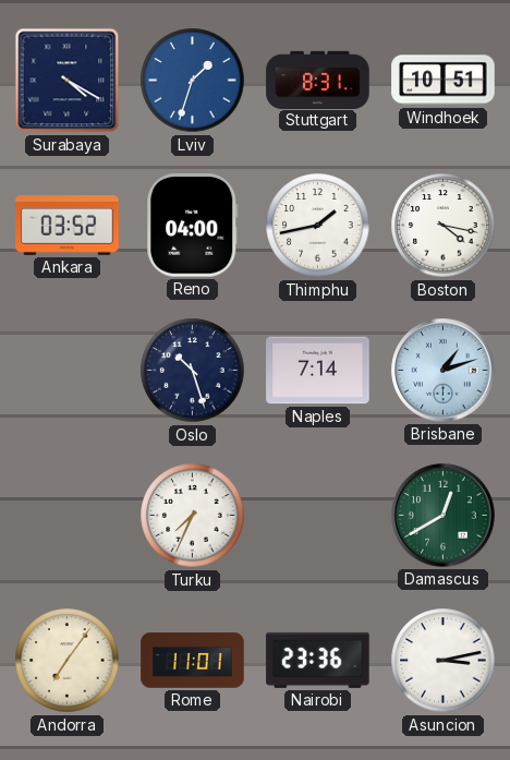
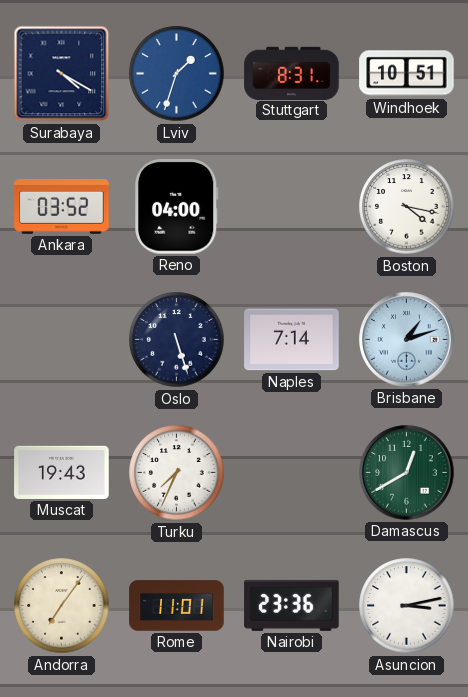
Thimphu: 1:43 -> none
Oslo: 10:27 -> 5:27
Muscat: none -> 19:43
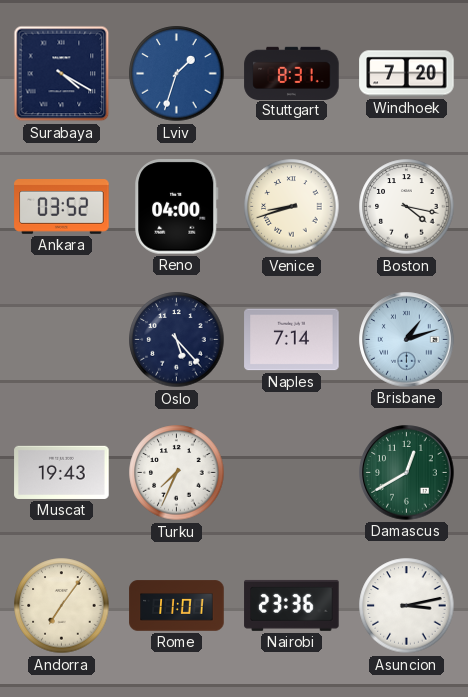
Windhoek: 10:51 -> 7:20
Venice: none -> 8:42
Oslo: 5:27 -> 5:23
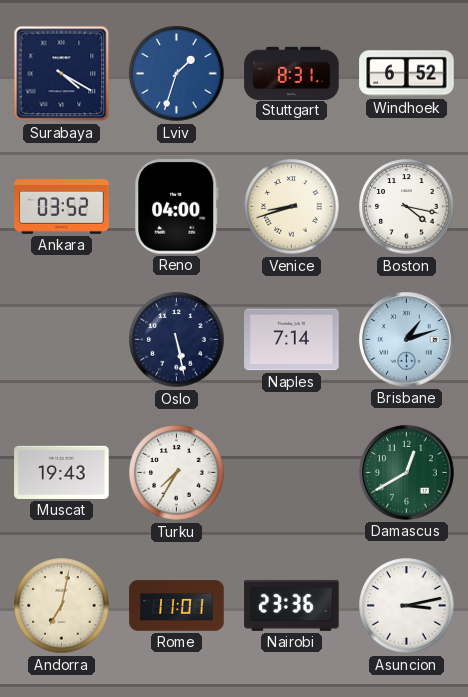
Windhoek: 7:20 -> 6:52
Oslo: 5:23 -> 5:28
Turku: 7:34 -> 7:35
Andorra: 7:06 -> 7:02
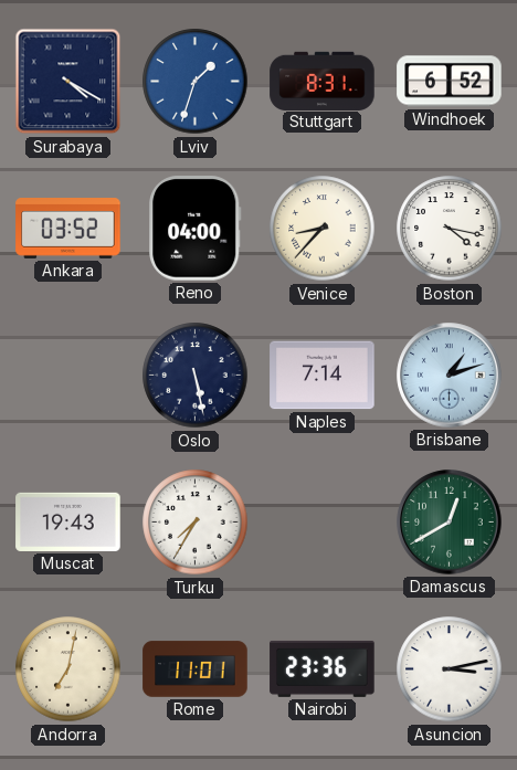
Venice: 8:42 -> 8:37
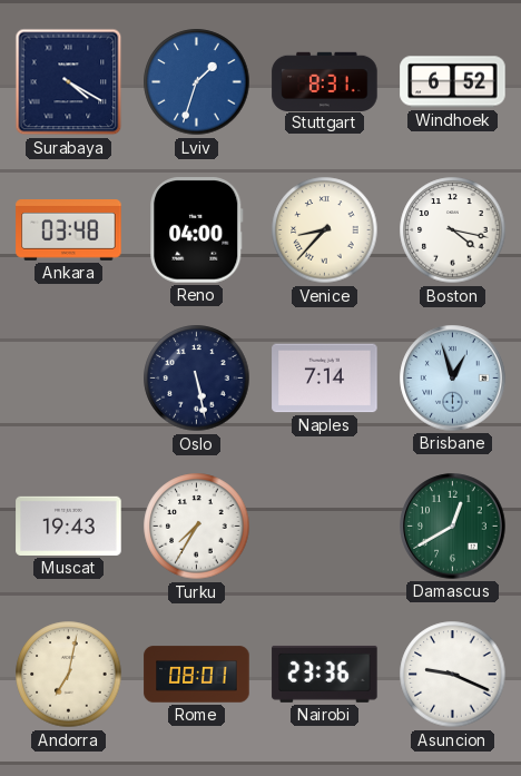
Ankara: 03:52 -> 03:48
Brisbane: 1:12 -> 12:57
Rome: 11:01 -> 08:01
Asuncion: 3:13 -> 9:19
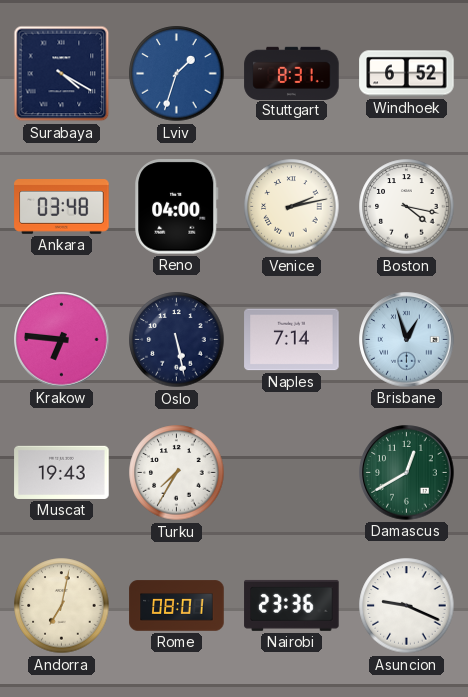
Venice: 8:37 -> 2:13
Krakow: none -> 6:46
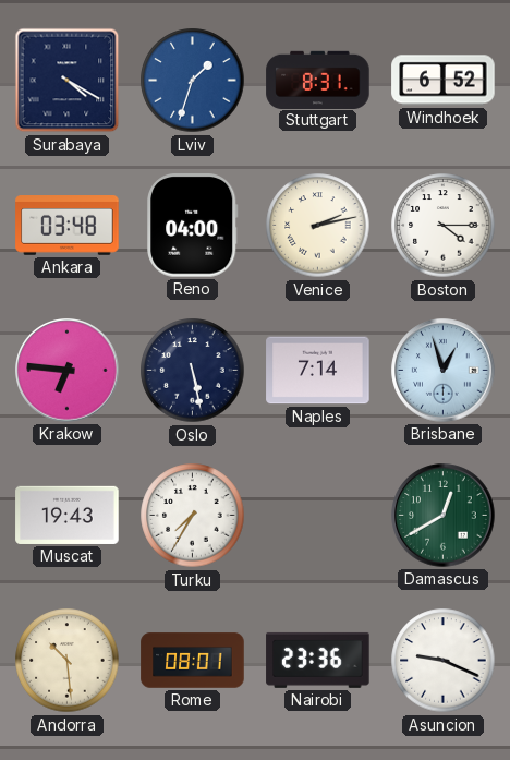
Boston: 4:17 -> 4:15
Andorra: 7:02 -> 10:29
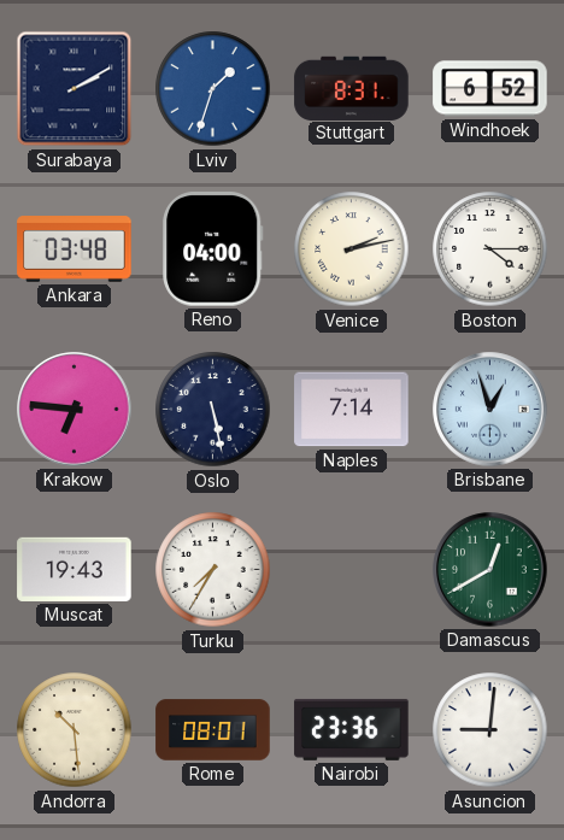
Surabaya: 4:20 -> 2:10
Asuncion: 9:19 -> 9:01
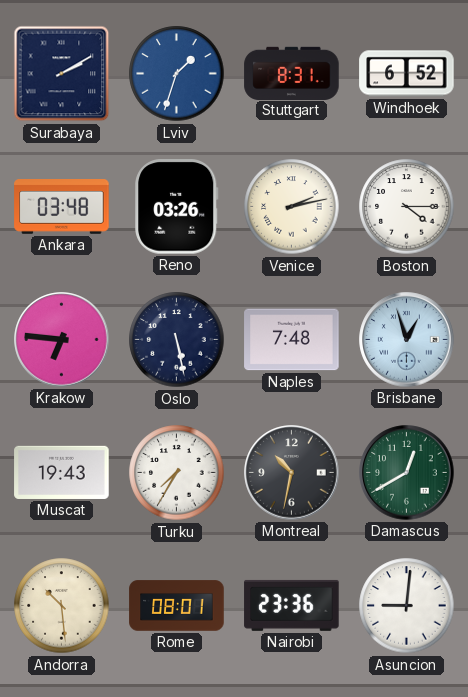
Reno: 04:00 -> 03:26
Naples: 7:14 -> 7:48
Montreal: none -> 10:32
